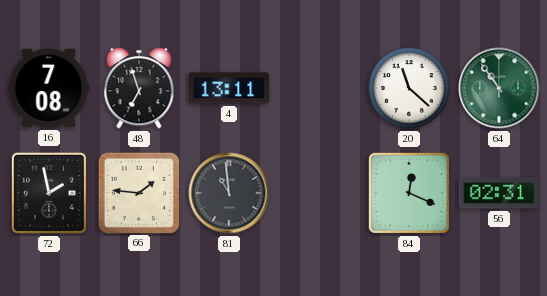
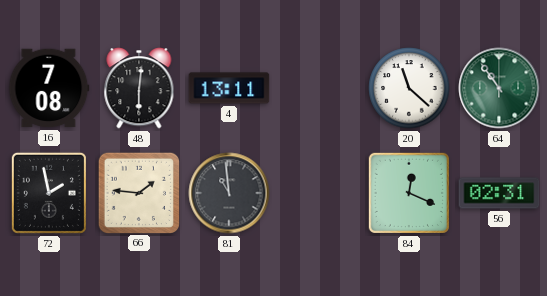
48: 6:57 -> 6:01
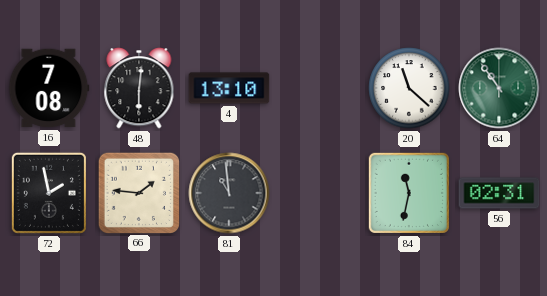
4: 13:11 -> 13:10
84: 12:19 -> 11:32
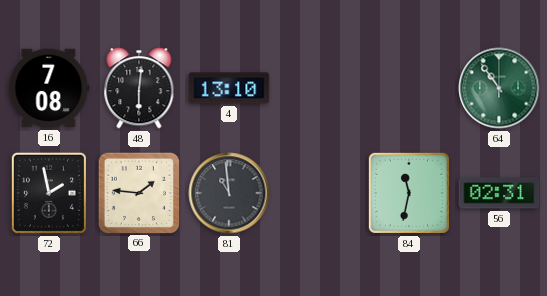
20: 11:22 -> none
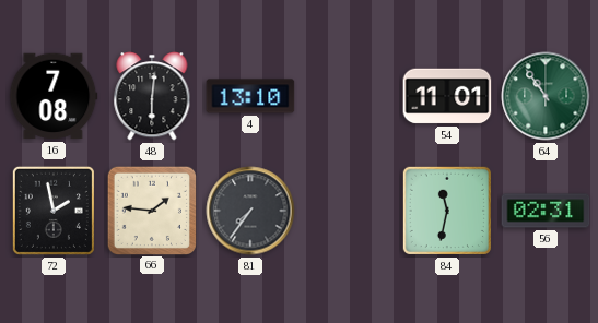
54: none -> 11:01
81: 10:59 -> 7:36
